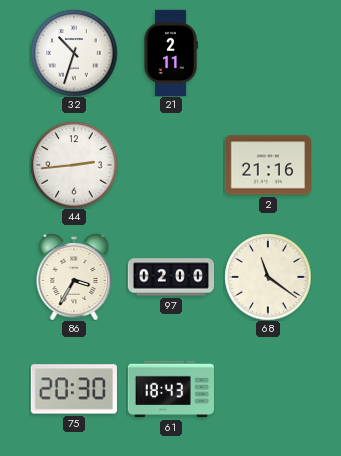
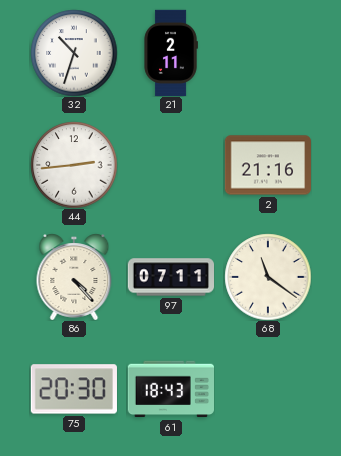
86: 3:35 -> 4:23
97: 02:00 -> 07:11
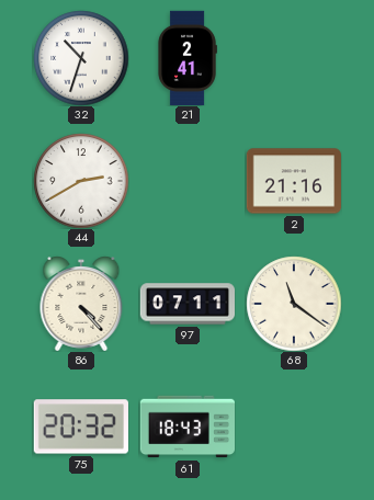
21: 2:11 -> 2:41
44: 2:44 -> 2:40
75: 20:30 -> 20:32
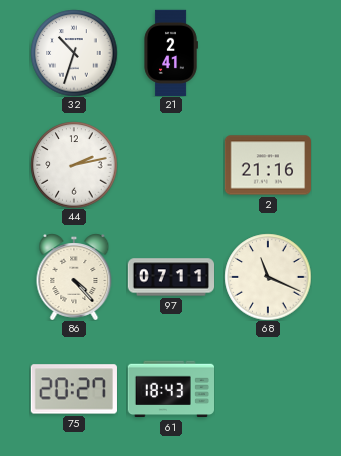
44: 2:40 -> 2:13
68: 11:21 -> 11:19
75: 20:32 -> 20:27
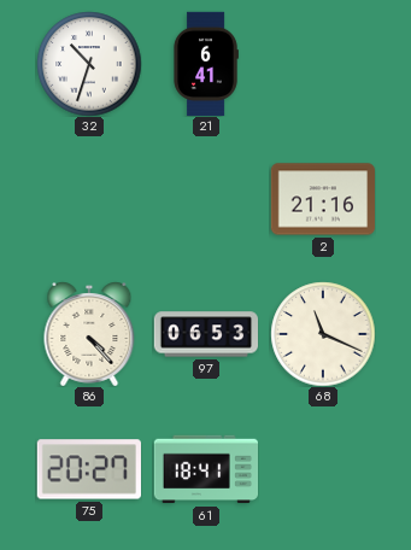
21: 2:41 -> 6:41
44: 2:13 -> none
97: 07:11 -> 06:53
61: 18:43 -> 18:41
